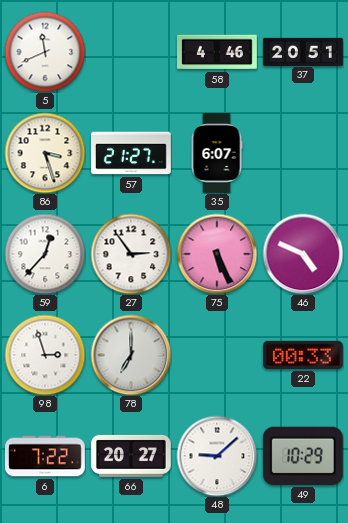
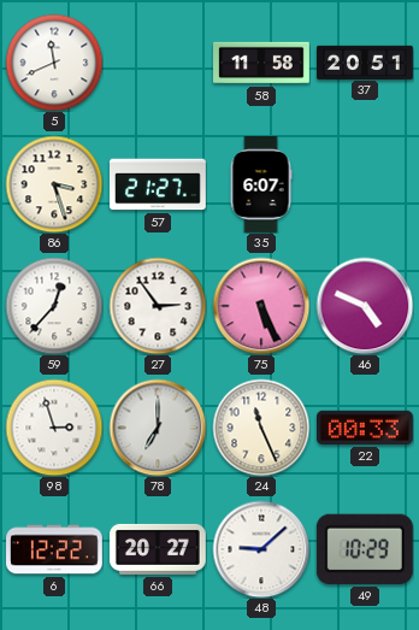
58: 4:46 -> 11:58
24: none -> 11:26
6: 7:22 -> 12:22
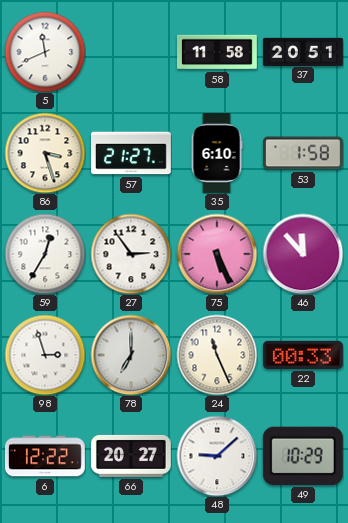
35: 6:07 -> 6:10
53: none -> 1:58
59: 12:37 -> 12:35
46: 4:49 -> 11:53
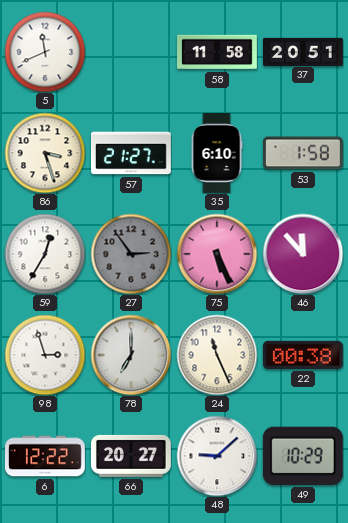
27 dial: white -> grey
22: 00:33 -> 00:38
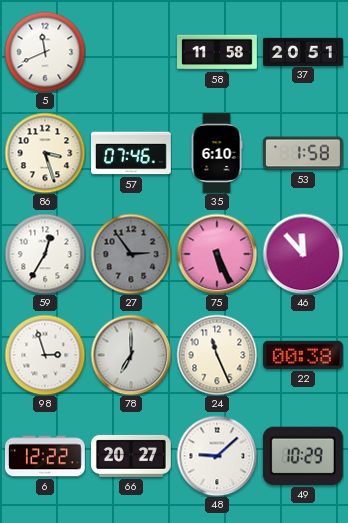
57: 21:27 -> 07:46
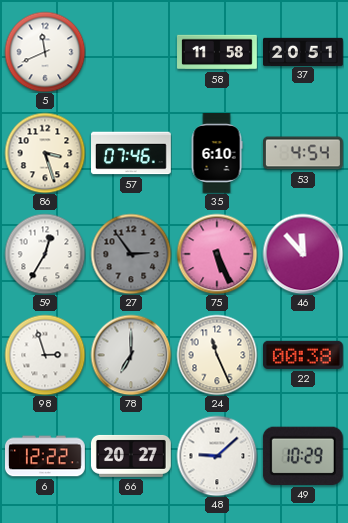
53: 1:58 -> 4:54
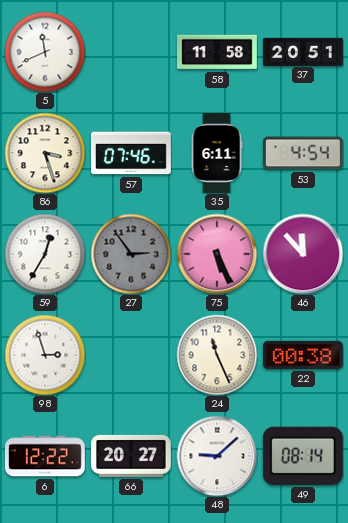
35: 6:10 -> 6:11
78: 7:00 -> none
49: 10:29 -> 08:14
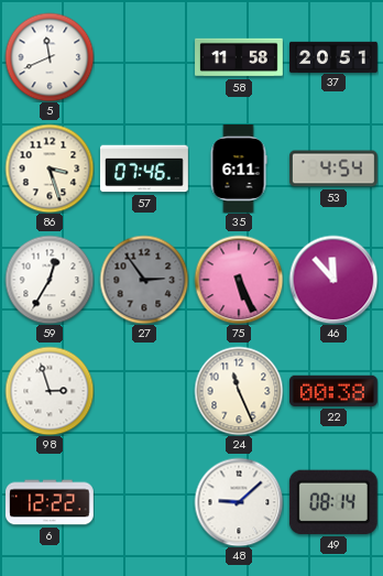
66: 20:27 -> none
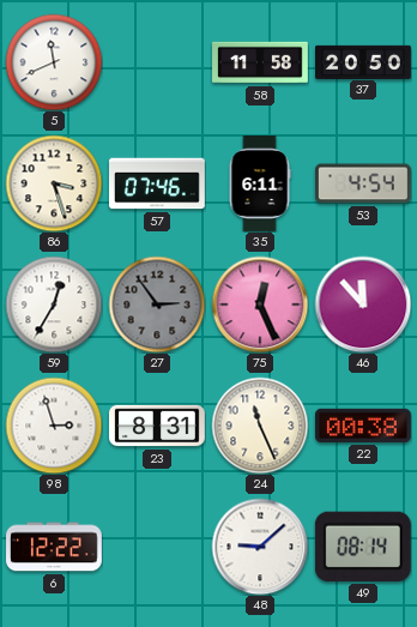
37: 20:51 -> 20:50
75: 5:26 -> 12:26
23: none -> 8:31
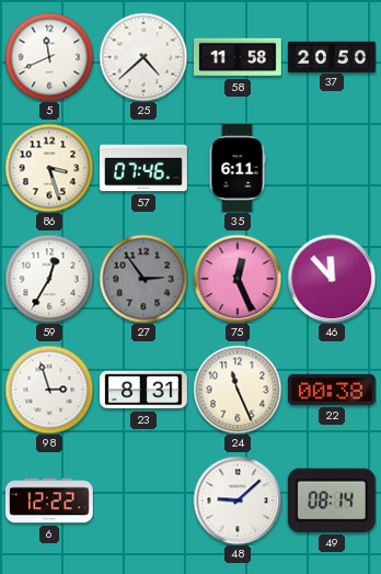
25: none -> 4:38
53: 4:54 -> none
